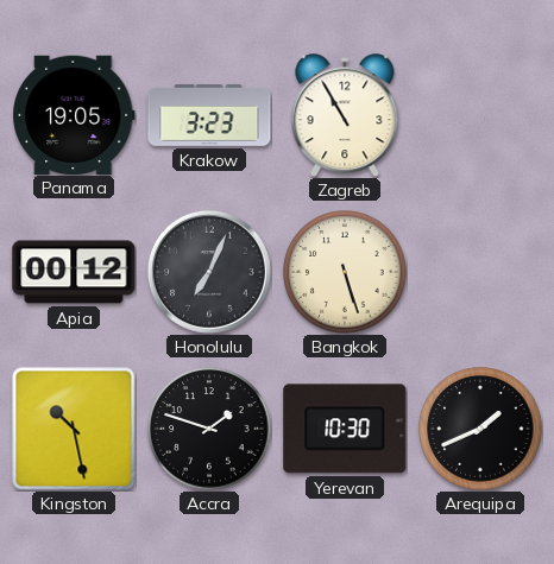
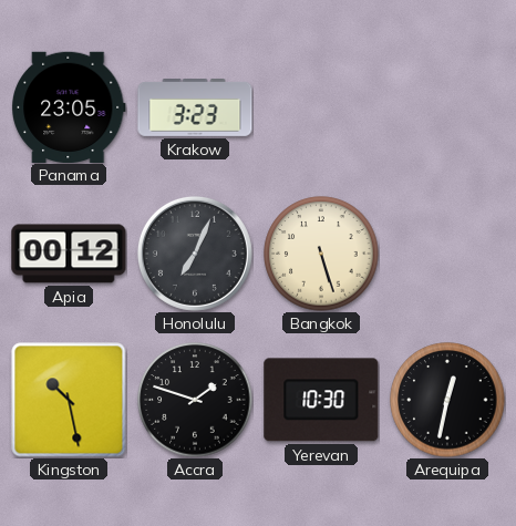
Panama: 19:05 -> 23:05
Zagreb: 10:55 -> none
Arequipa: 1:41 -> 12:32
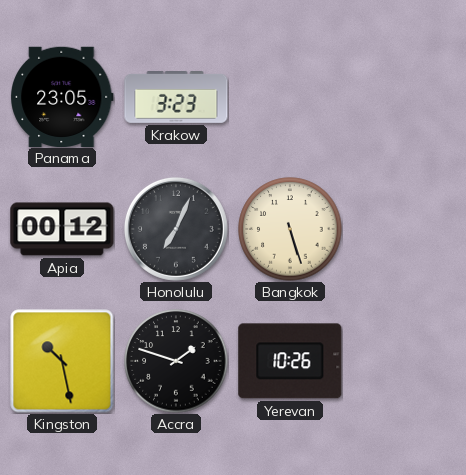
Yerevan: 10:30 -> 10:26
Arequipa: 12:32 -> none
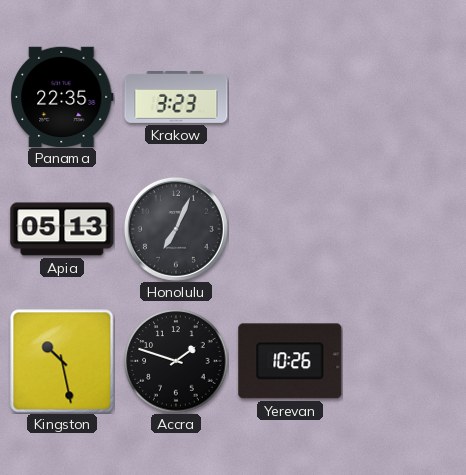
Panama: 23:05 -> 22:35
Apia: 00:12 -> 05:13
Bangkok: 5:27 -> none
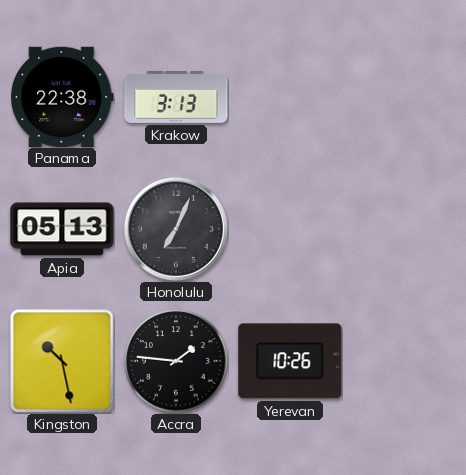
Panama: 22:35 -> 22:38
Krakow: 3:23 -> 3:13
Accra: 1:48 -> 1:46
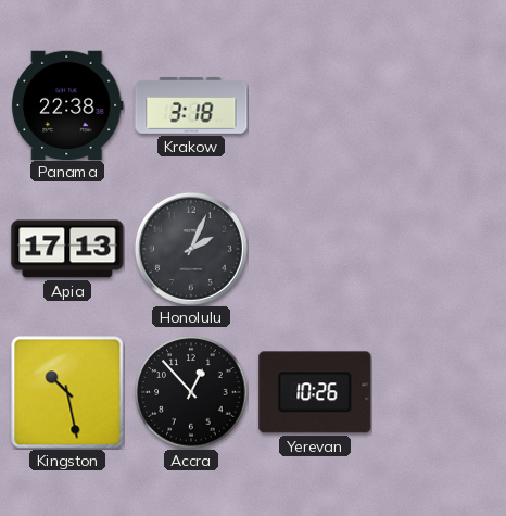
Krakow: 3:13 -> 3:18
Apia: 05:13 -> 17:13
Honolulu: 7:04 -> 2:04
Accra: 1:46 -> 12:53
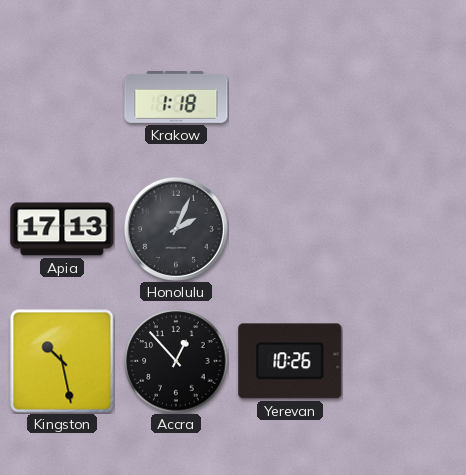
Panama: 22:38 -> none
Krakow: 3:18 -> 1:18
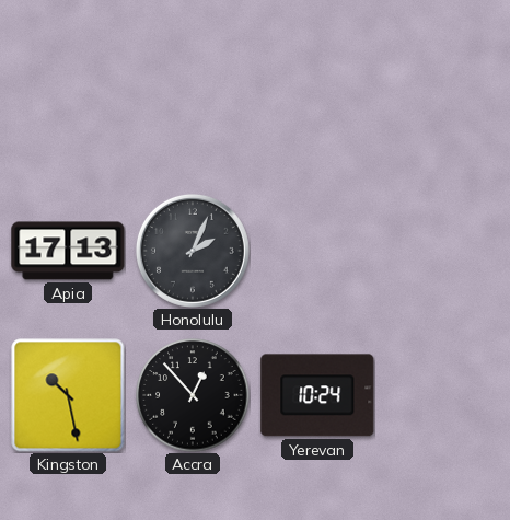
Krakow: 1:18 -> none
Yerevan: 10:26 -> 10:24
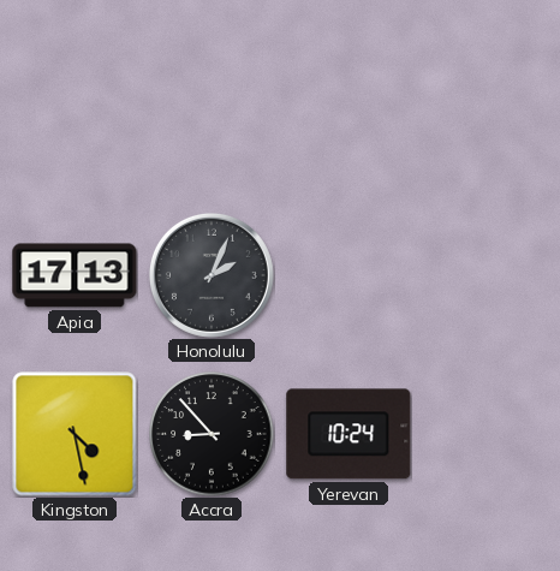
Kingston: 10:28 -> 4:28
Accra: 12:53 -> 8:53
